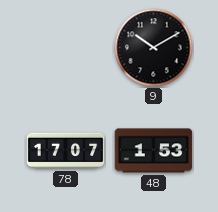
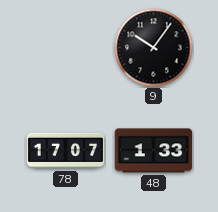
9: 10:10 -> 10:06
48: 1:53 -> 1:33
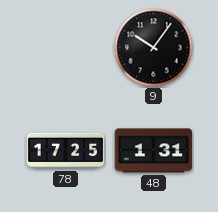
78: 17:07 -> 17:25
48: 1:33 -> 1:31
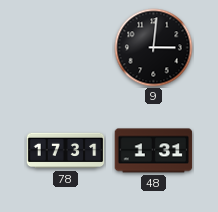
9: 10:06 -> 3:01
78: 17:25 -> 17:31
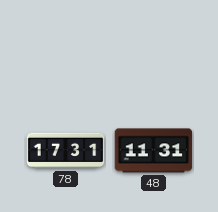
9: 3:01 -> none
48: 1:31 -> 11:31
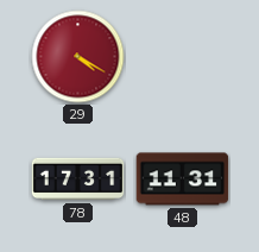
29: none -> 4:20
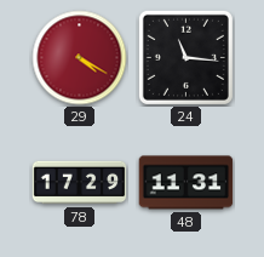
24: none -> 11:16
78: 17:31 -> 17:29
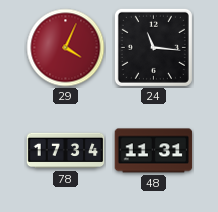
29: 4:20 -> 4:04
78: 17:29 -> 17:34
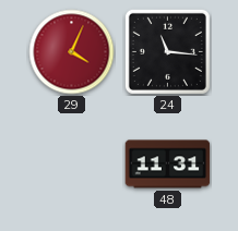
78: 17:34 -> none
